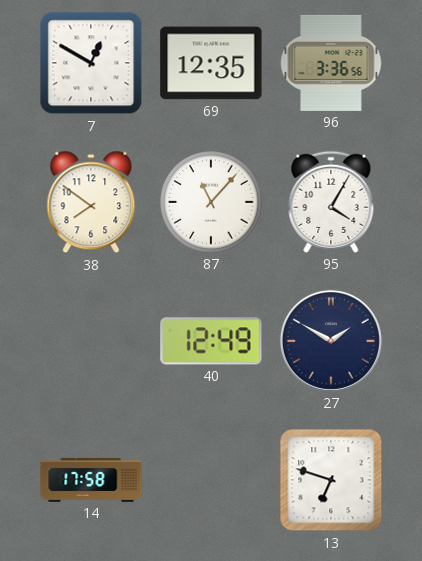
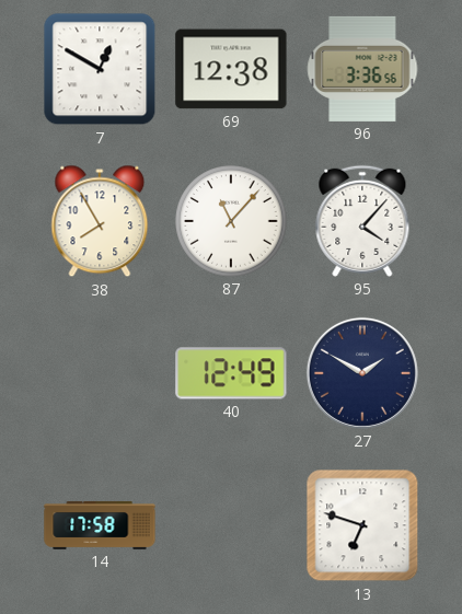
69: 12:35 -> 12:38
38: 7:51 -> 7:55
95: 4:05 -> 4:07
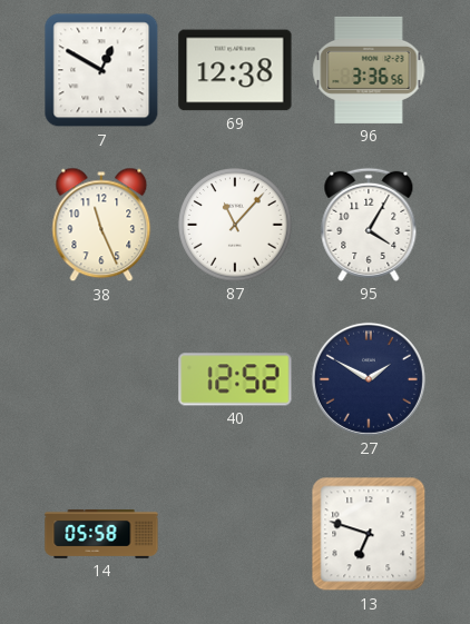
38: 7:55 -> 11:26
95: 4:07 -> 4:05
40: 12:49 -> 12:52
14: 17:58 -> 05:58
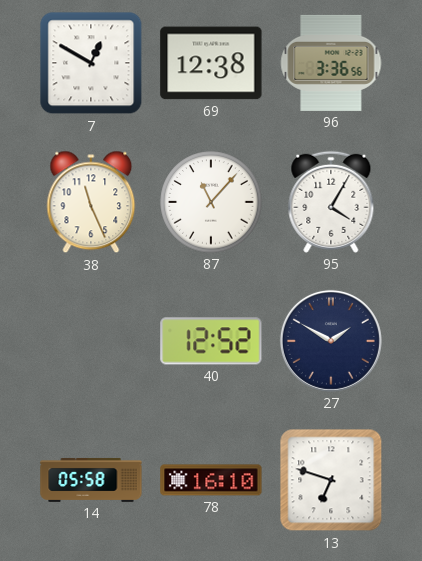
78: none -> 16:10
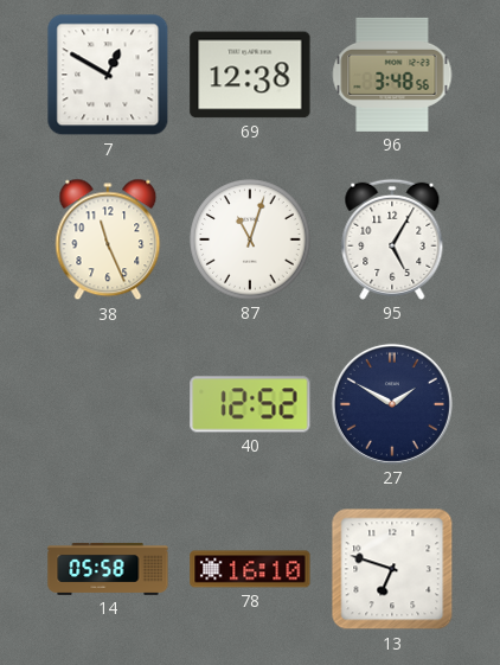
96: 3:36 -> 3:48
87: 11:07 -> 11:03
95: 4:05 -> 5:05
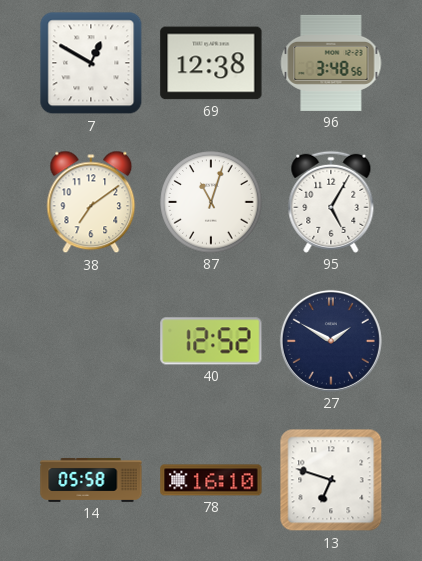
38: 11:26 -> 7:09
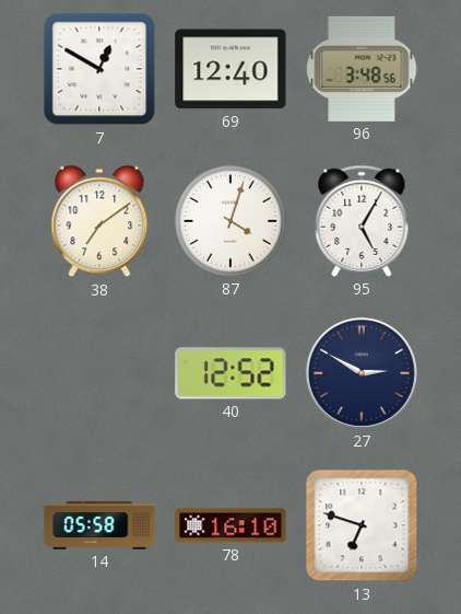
69: 12:38 -> 12:40
87: 11:03 -> 4:03
27: 1:50 -> 2:50
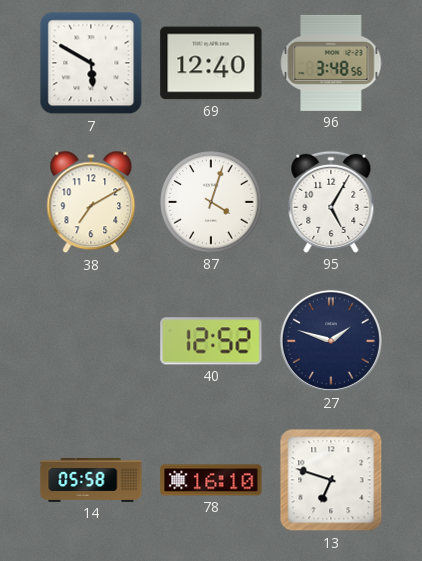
7: 12:50 -> 5:50
38: 7:09 -> 7:10
27: 2:50 -> 1:48
